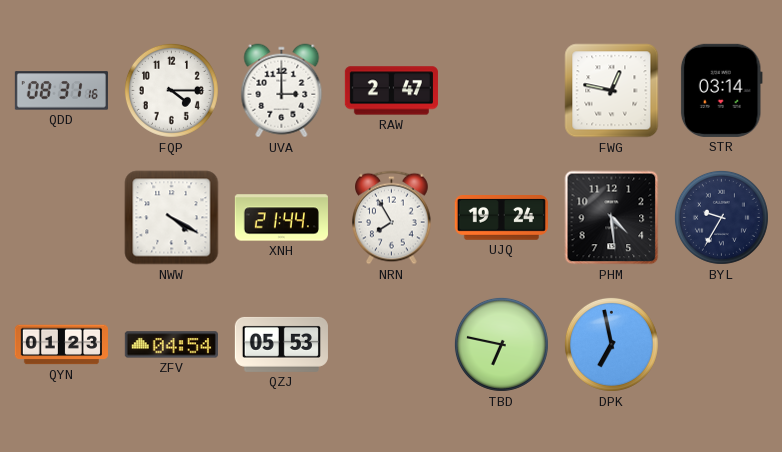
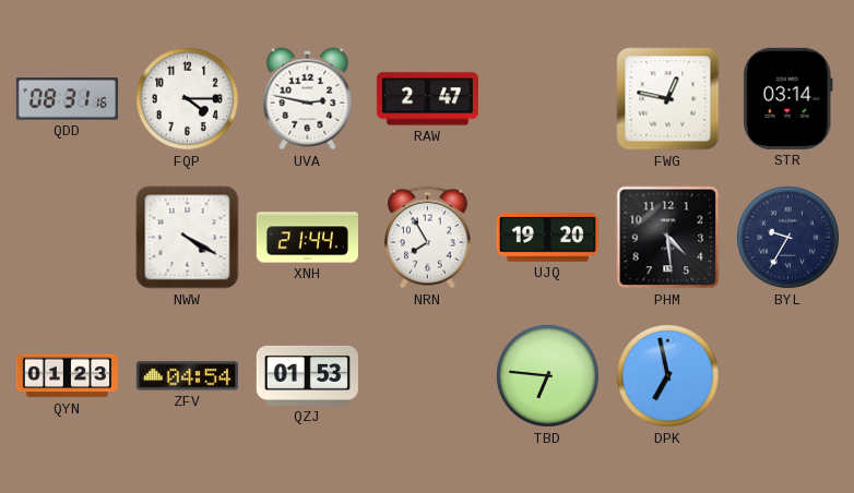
UVA: 3:00 -> 2:47
UJQ: 19:24 -> 19:20
QZJ: 05:53 -> 01:53
TBD: 6:47 -> 6:46
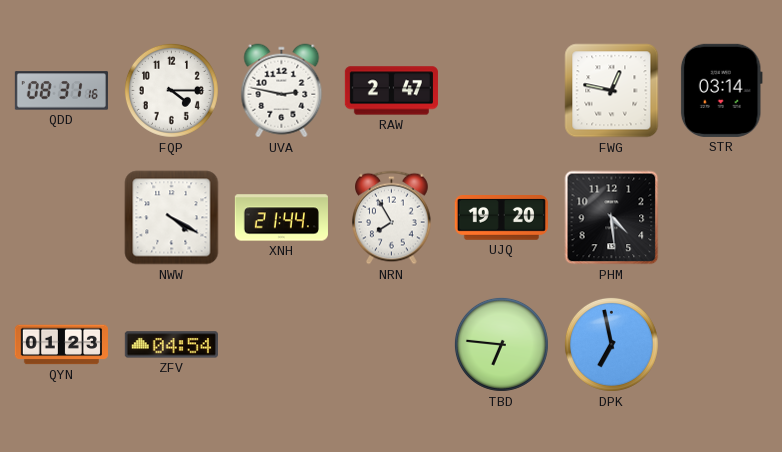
BYL: 9:35 -> none
QZJ: 01:53 -> none
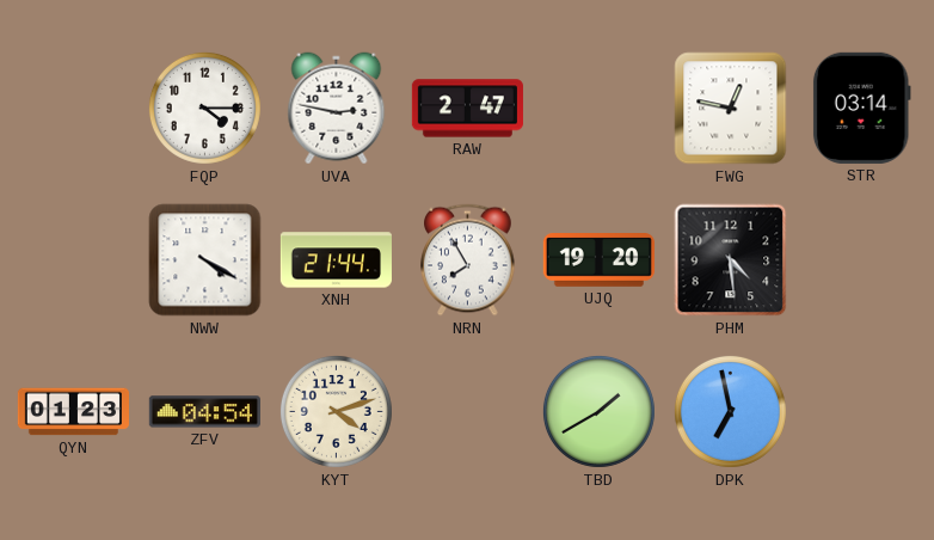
QDD: 08:31 -> none
KYT: none -> 4:12
TBD: 6:46 -> 1:40
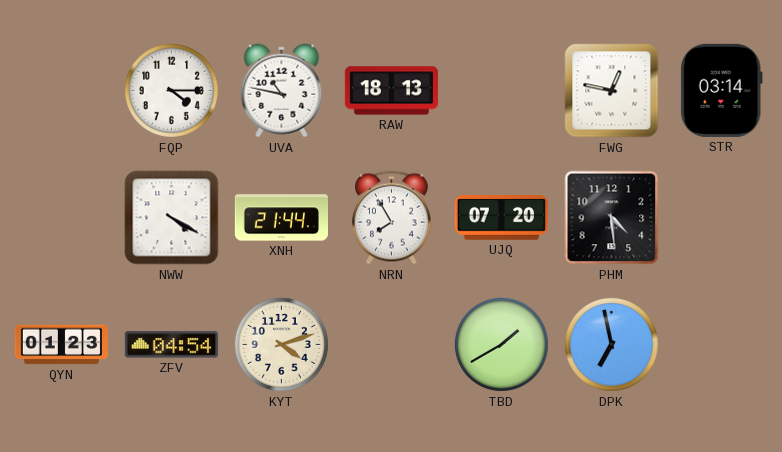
UVA: 2:47 -> 10:47
RAW: 2:47 -> 18:13
UJQ: 19:20 -> 07:20
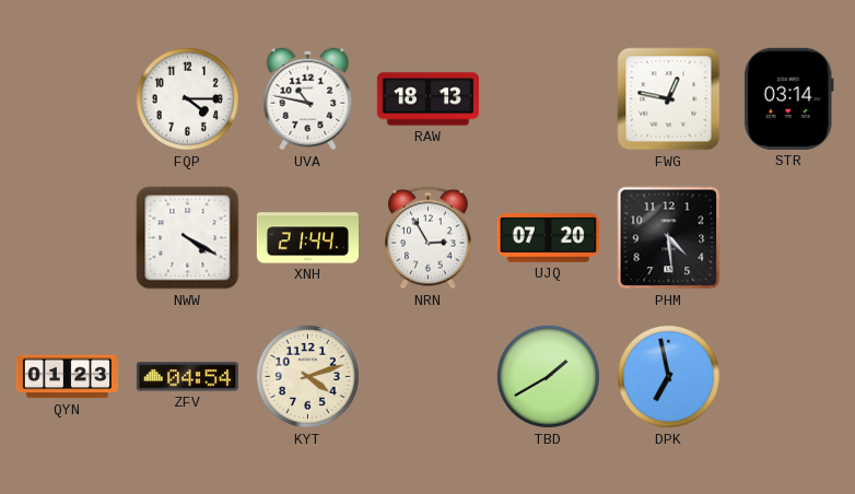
NRN: 7:55 -> 2:55
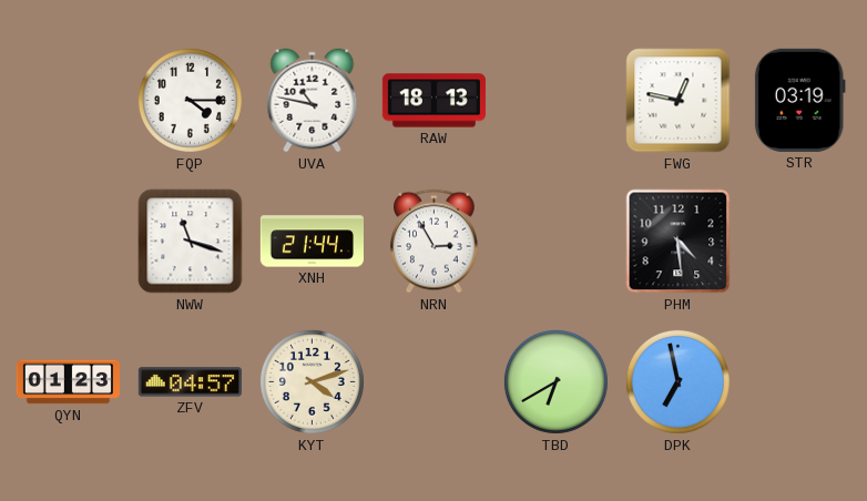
STR: 03:14 -> 03:19
NWW: 4:20 -> 11:18
UJQ: 07:20 -> none
ZFV: 04:54 -> 04:57
TBD: 1:40 -> 6:40
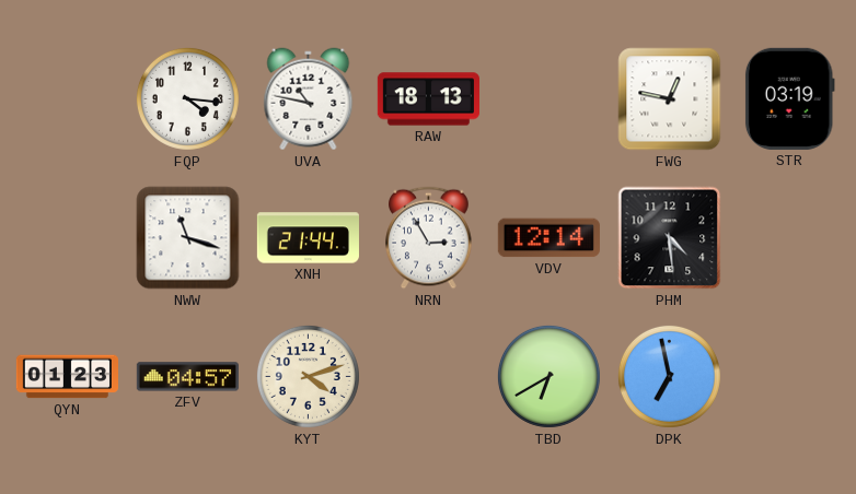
FQP: 4:15 -> 4:16
VDV: none -> 12:14
